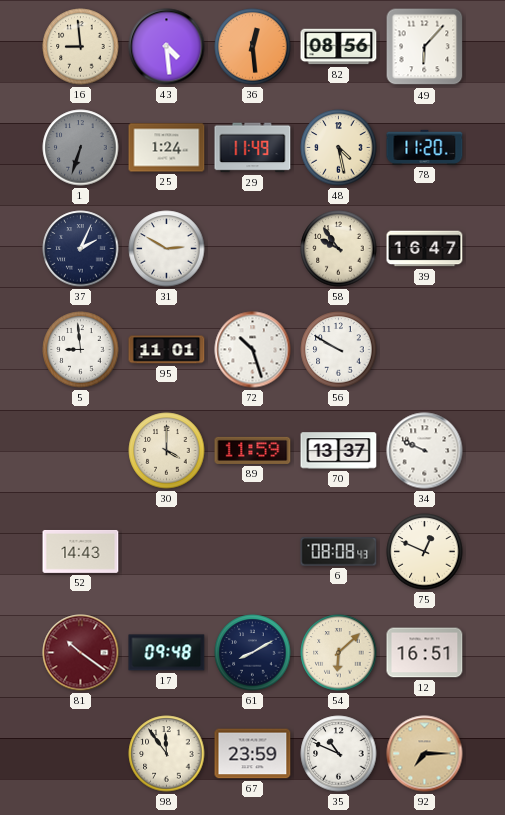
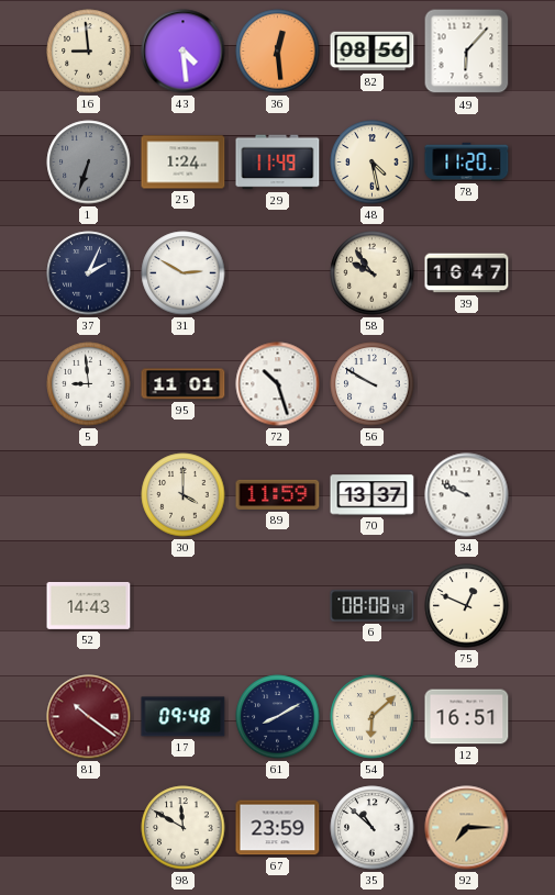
98: 11:54 -> 11:50
35: 10:49 -> 10:52
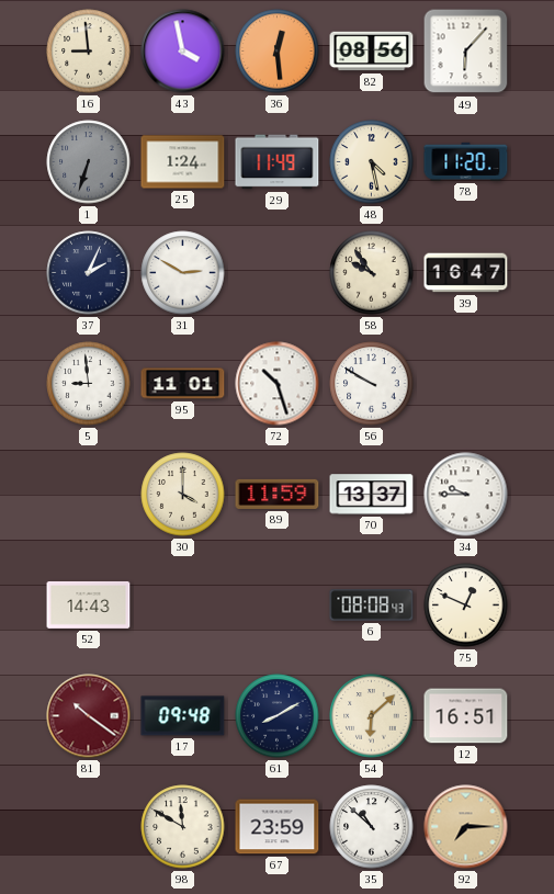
43: 4:29 -> 3:58
34: 9:49 -> 9:45
